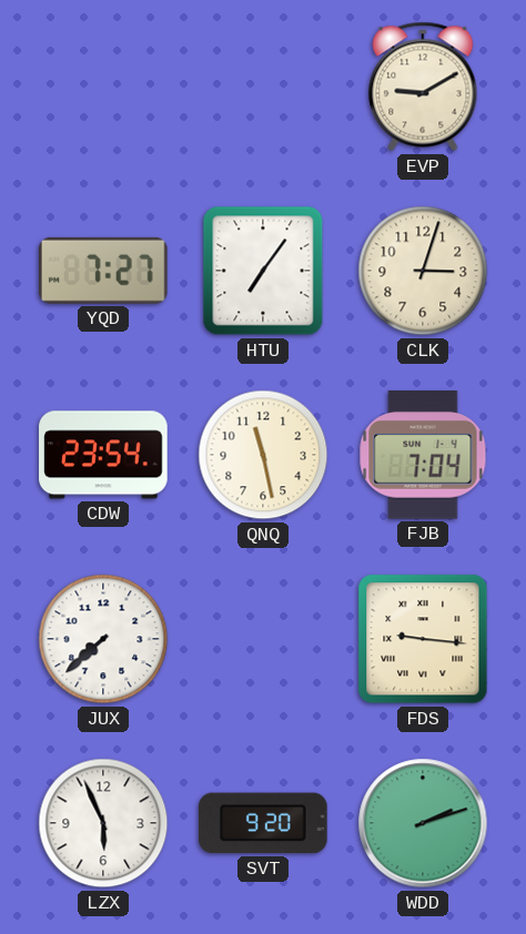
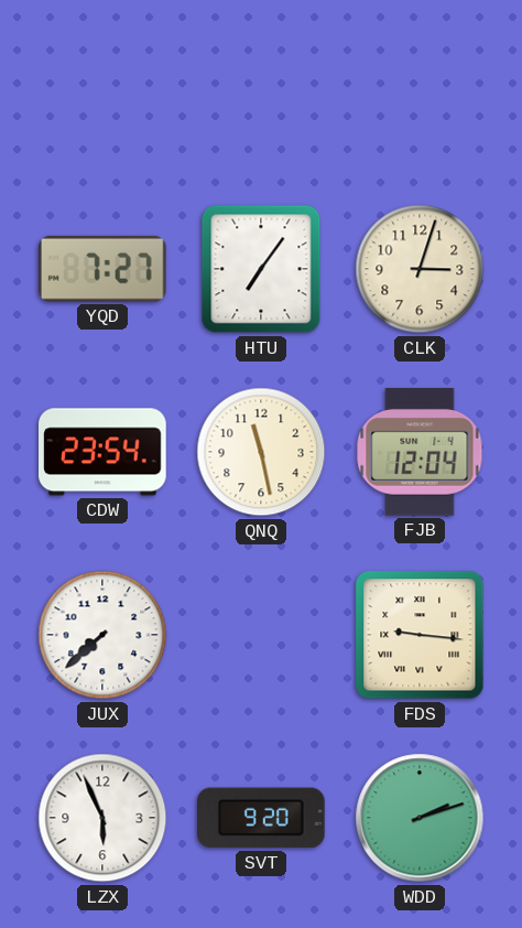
EVP: 9:10 -> none
FJB: 7:04 -> 12:04
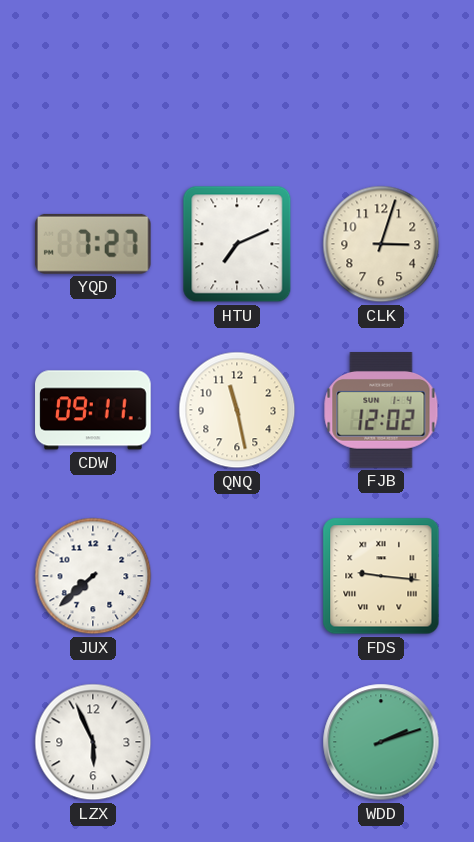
HTU: 7:06 -> 7:11
CDW: 23:54 -> 09:11
FJB: 12:04 -> 12:02
SVT: 9:20 -> none
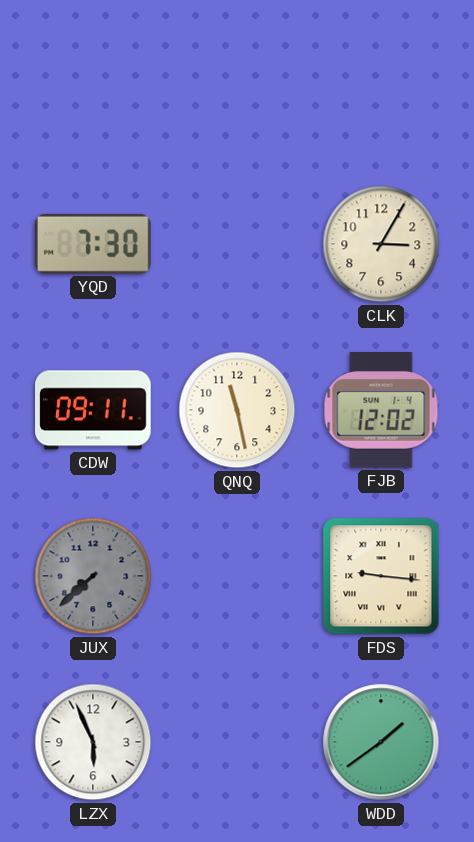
YQD: 7:27 -> 7:30
HTU: 7:11 -> none
CLK: 3:03 -> 3:05
JUX dial: white -> grey
WDD: 2:12 -> 1:39
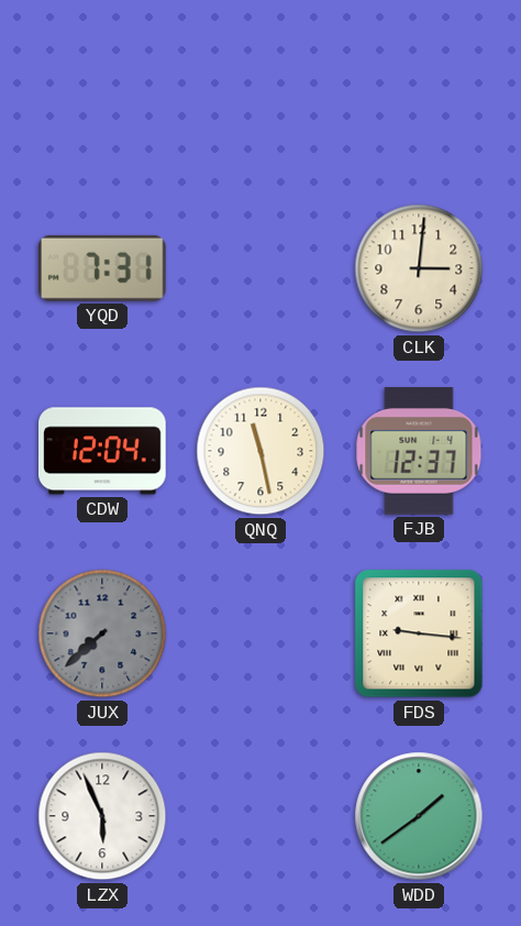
YQD: 7:30 -> 7:31
CLK: 3:05 -> 3:01
CDW: 09:11 -> 12:04
FJB: 12:02 -> 12:37
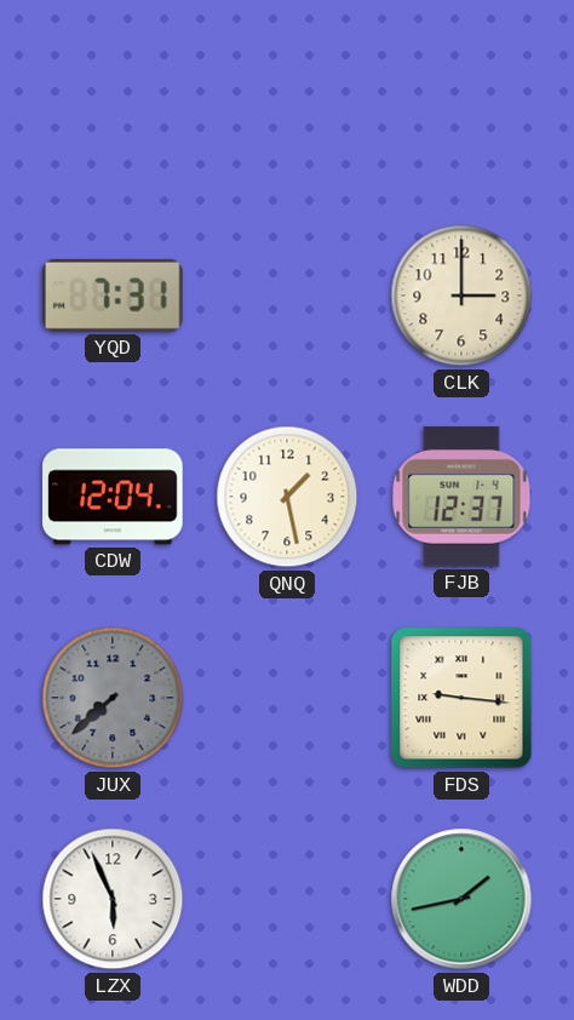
CLK: 3:01 -> 3:00
QNQ: 11:28 -> 1:28
WDD: 1:39 -> 1:43
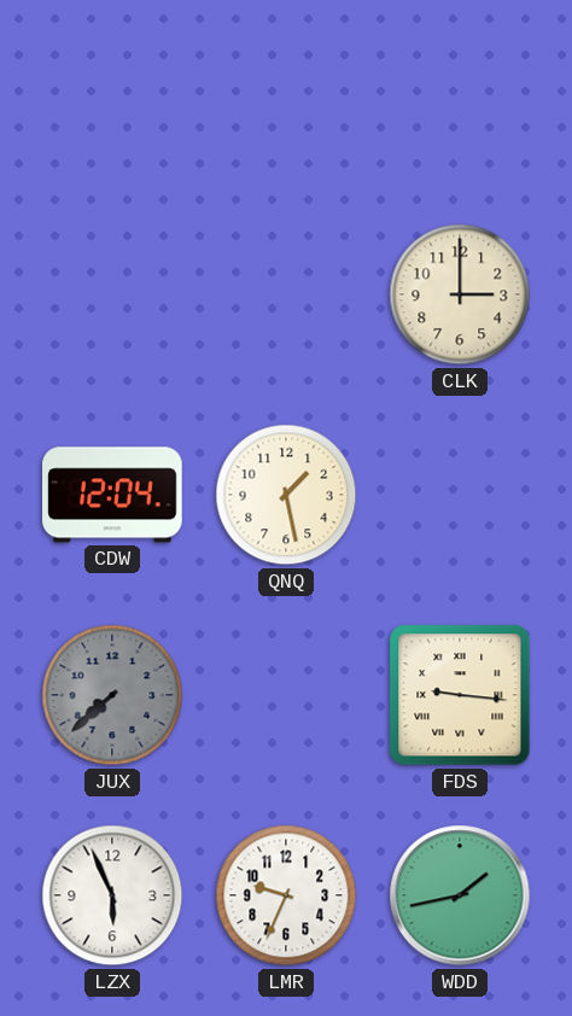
YQD: 7:31 -> none
FJB: 12:37 -> none
LMR: none -> 9:34
